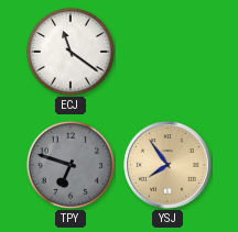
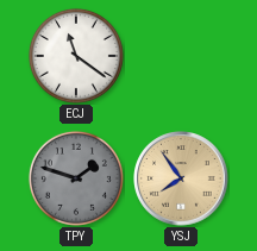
TPY: 6:48 -> 1:48
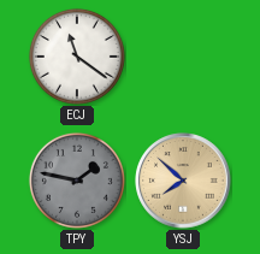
TPY: 1:48 -> 1:47
YSJ: 7:54 -> 7:52
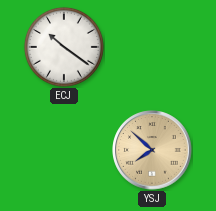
ECJ: 11:21 -> 10:21
TPY: 1:47 -> none
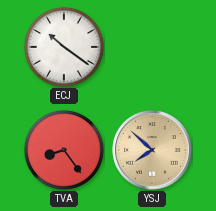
TVA: none -> 8:24
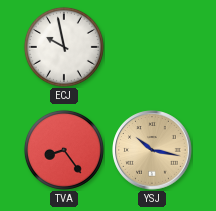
ECJ: 10:21 -> 9:58
YSJ: 7:52 -> 10:17
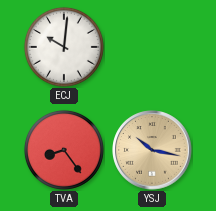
ECJ: 9:58 -> 10:01
